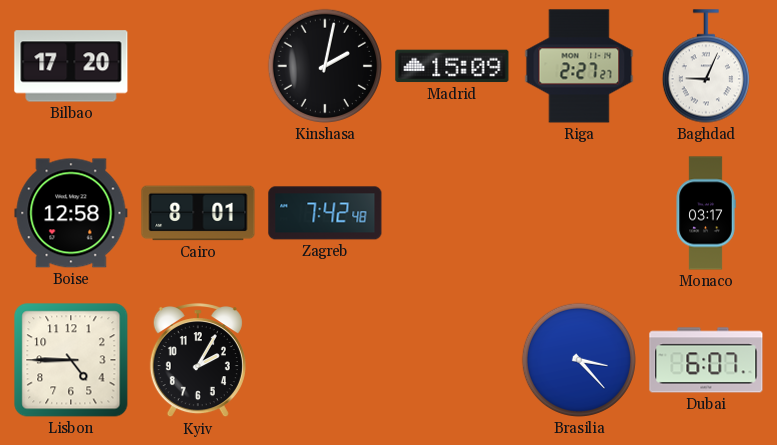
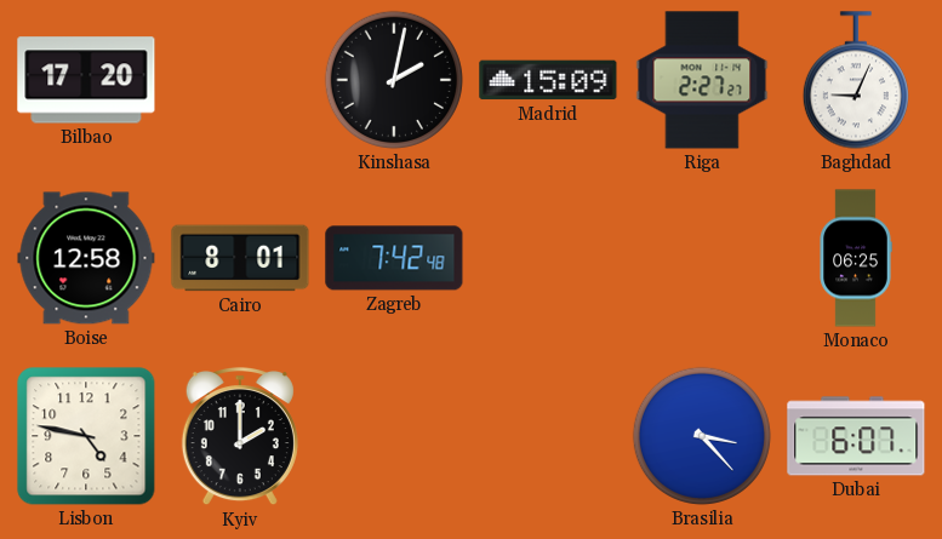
Monaco: 03:17 -> 06:25
Lisbon: 4:45 -> 4:47
Kyiv: 2:05 -> 2:00
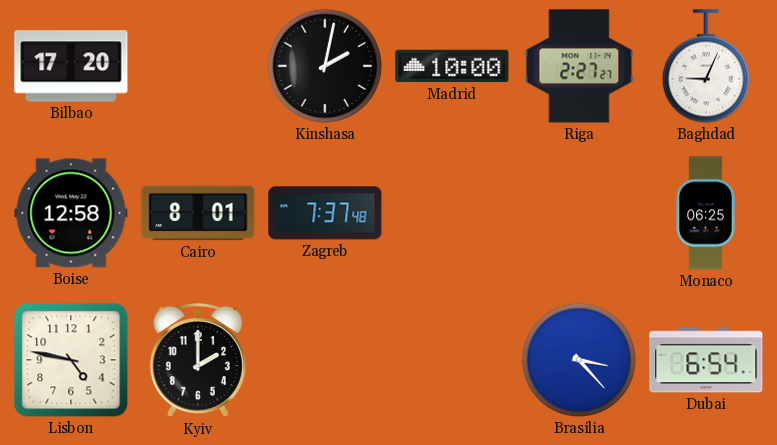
Madrid: 15:09 -> 10:00
Zagreb: 7:42 -> 7:37
Dubai: 6:07 -> 6:54
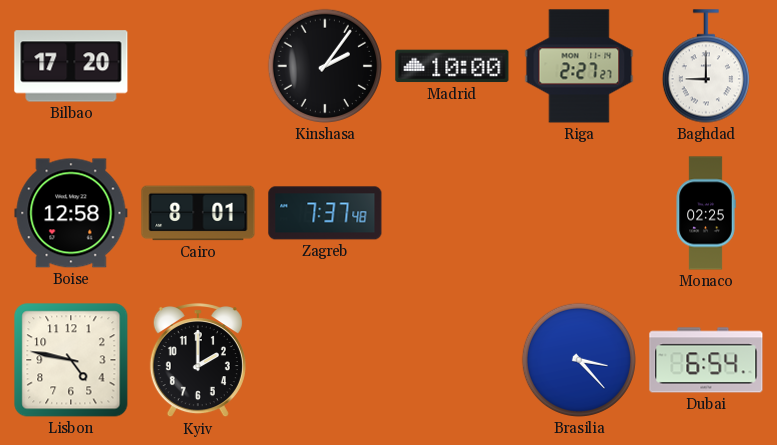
Kinshasa: 2:02 -> 2:06
Baghdad: 9:04 -> 9:00
Monaco: 06:25 -> 02:25
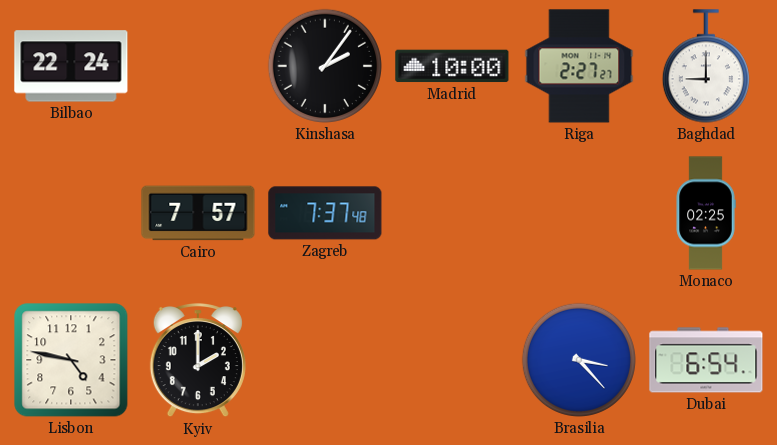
Bilbao: 17:20 -> 22:24
Boise: 12:58 -> none
Cairo: 8:01 -> 7:57
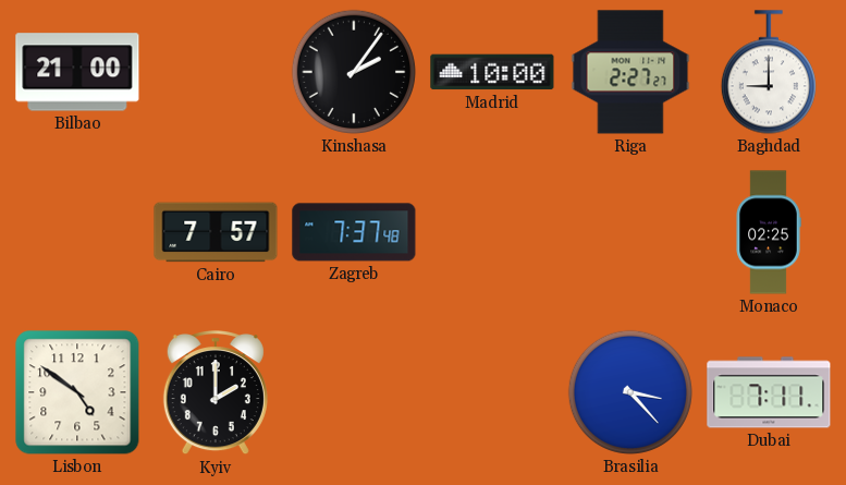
Bilbao: 22:24 -> 21:00
Lisbon: 4:47 -> 4:51
Dubai: 6:54 -> 7:11
